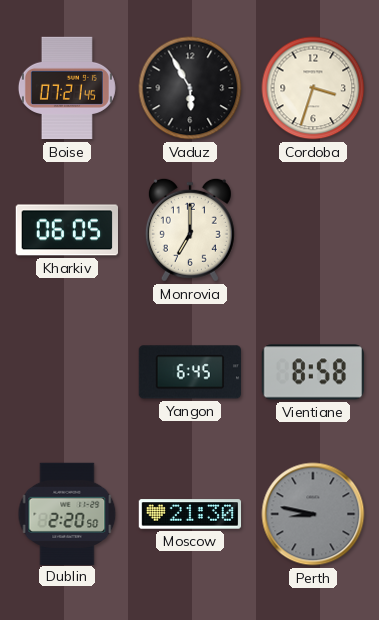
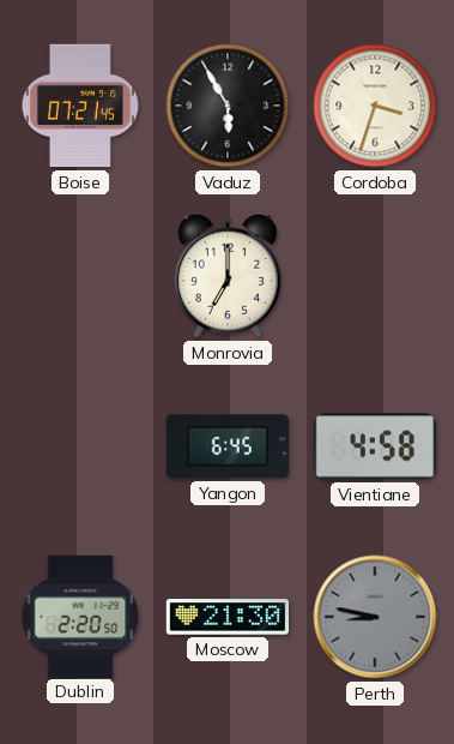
Kharkiv: 06:05 -> none
Vientiane: 8:58 -> 4:58
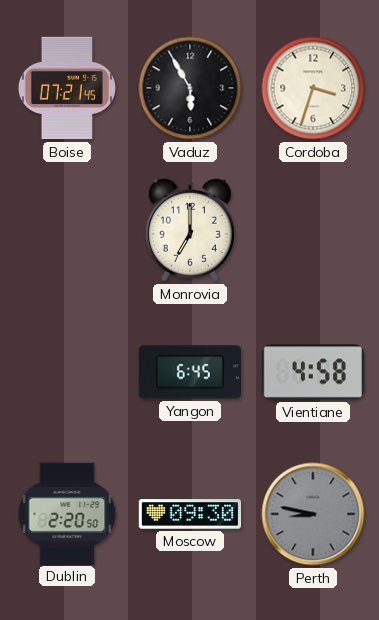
Moscow: 21:30 -> 09:30
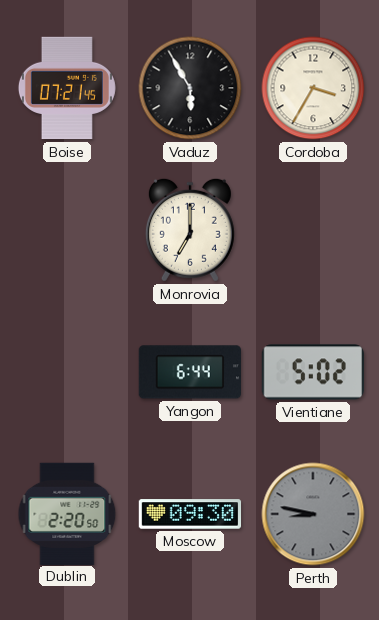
Cordoba: 3:33 -> 3:35
Yangon: 6:45 -> 6:44
Vientiane: 4:58 -> 5:02
